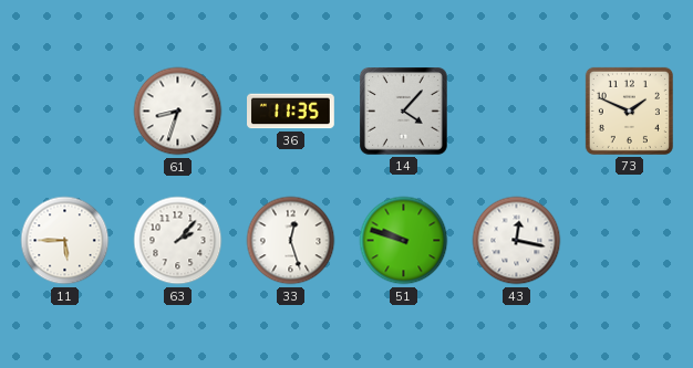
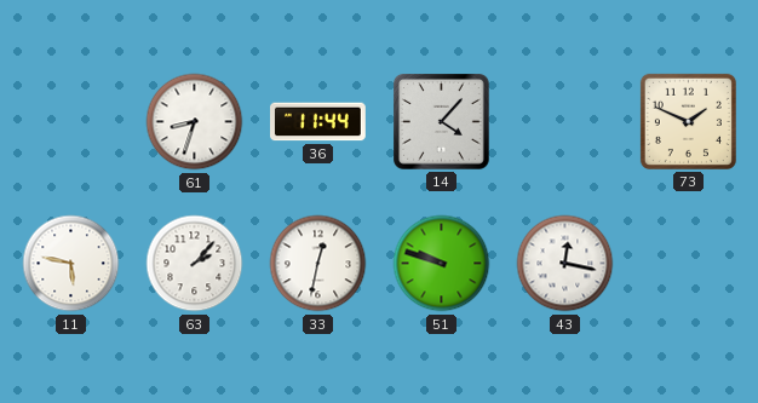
36: 11:35 -> 11:44
11: 5:45 -> 5:47
33: 12:27 -> 12:32
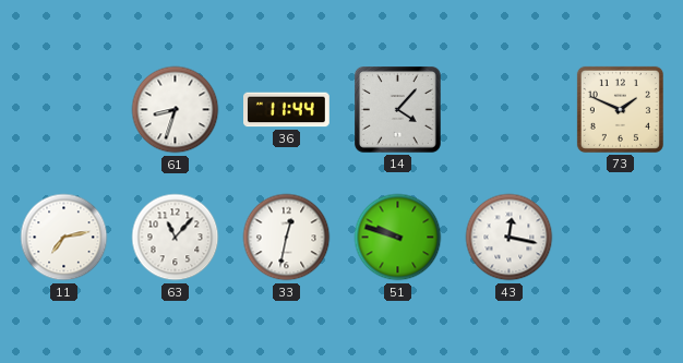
11: 5:47 -> 7:13
63: 2:07 -> 11:07
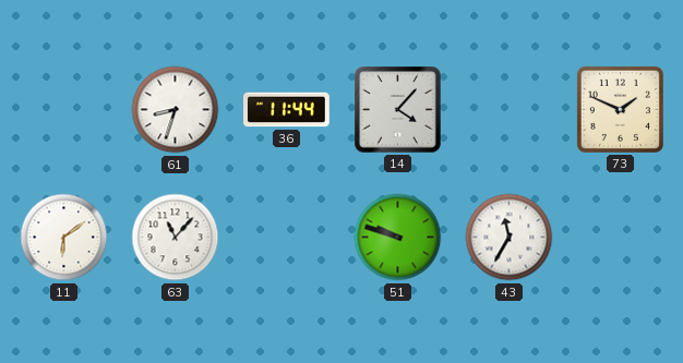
11: 7:13 -> 6:09
33: 12:32 -> none
43: 12:17 -> 11:35
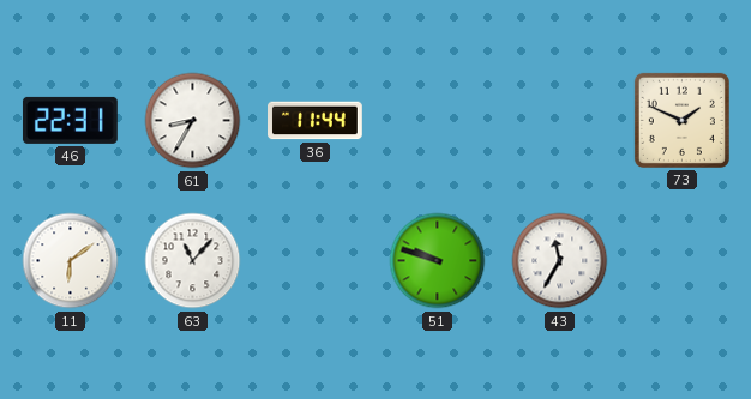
46: none -> 22:31
61: 8:33 -> 8:35
14: 4:07 -> none
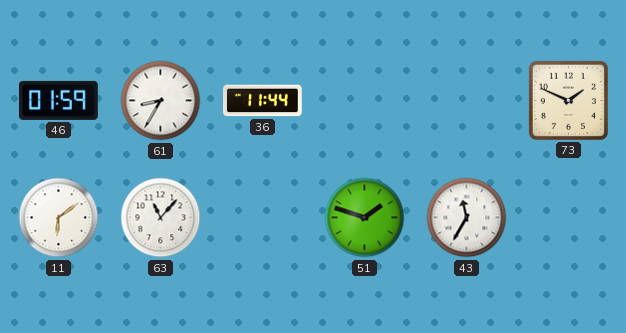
46: 22:31 -> 01:59
51: 9:48 -> 1:48
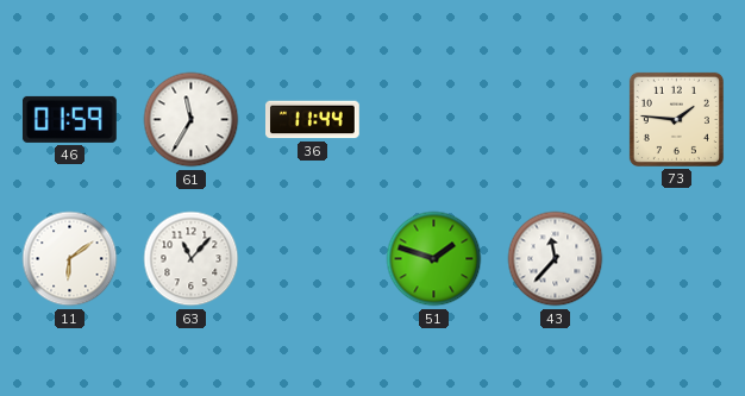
61: 8:35 -> 11:35
73: 1:49 -> 1:46
43: 11:35 -> 11:37
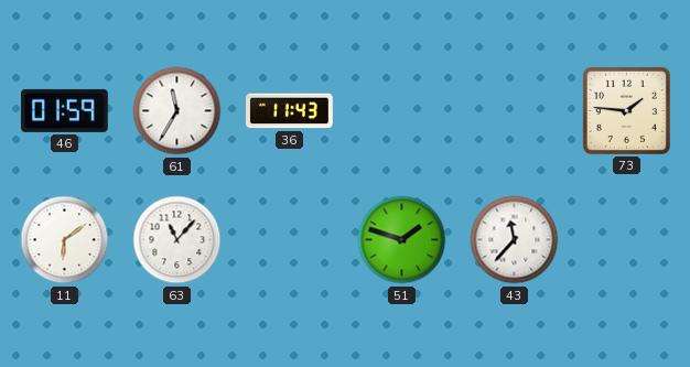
36: 11:44 -> 11:43
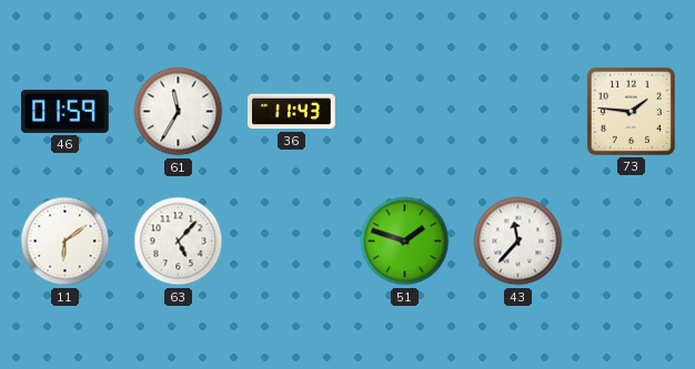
63: 11:07 -> 5:07
